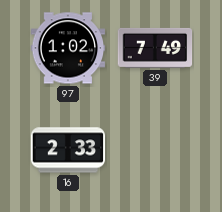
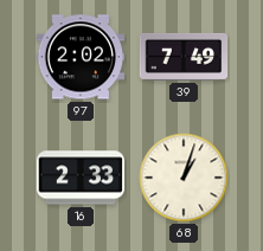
97: 1:02 -> 2:02
68: none -> 1:03
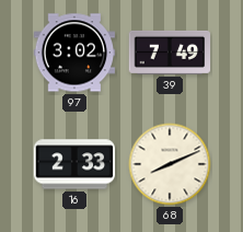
97: 2:02 -> 3:02
68: 1:03 -> 8:11
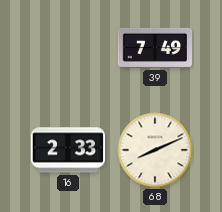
97: 3:02 -> none
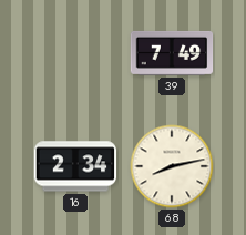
16: 2:33 -> 2:34
68: 8:11 -> 8:13
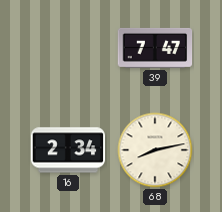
39: 7:49 -> 7:47
